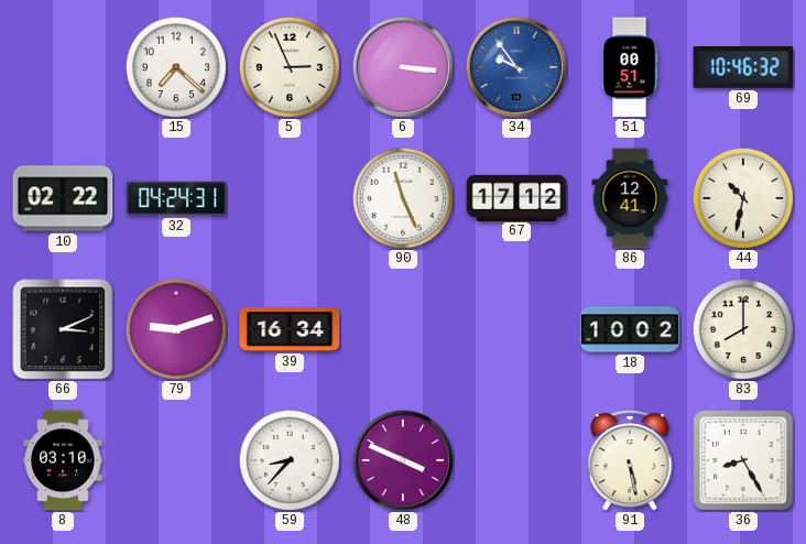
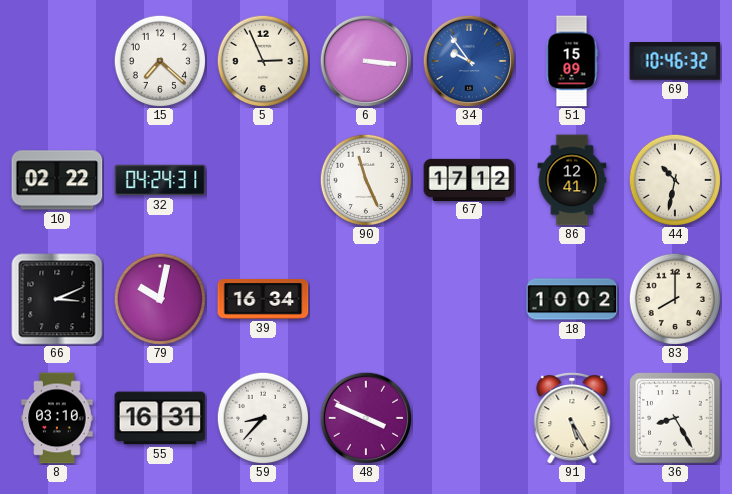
51: 00:51 -> 15:09
79: 9:12 -> 10:02
55: none -> 16:31
91: 5:28 -> 5:25
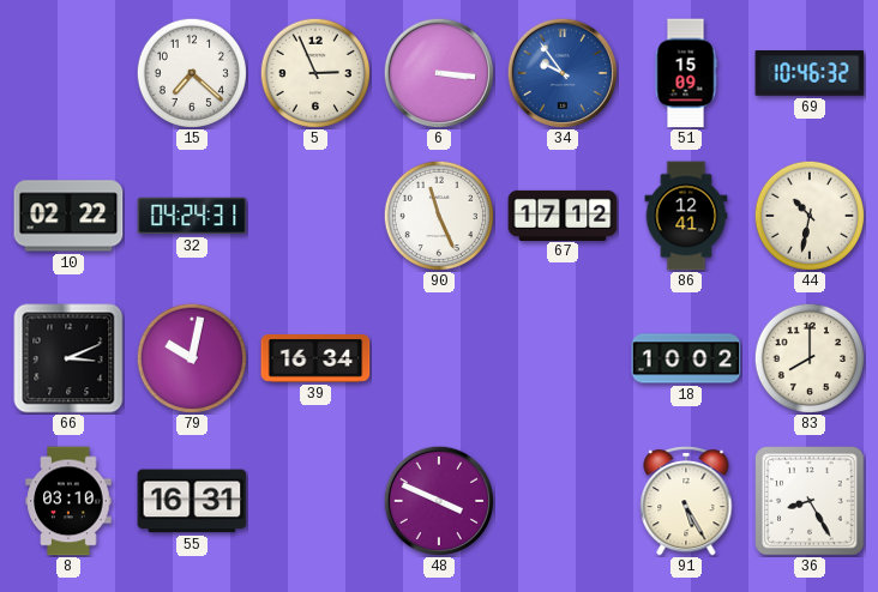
59: 8:37 -> none
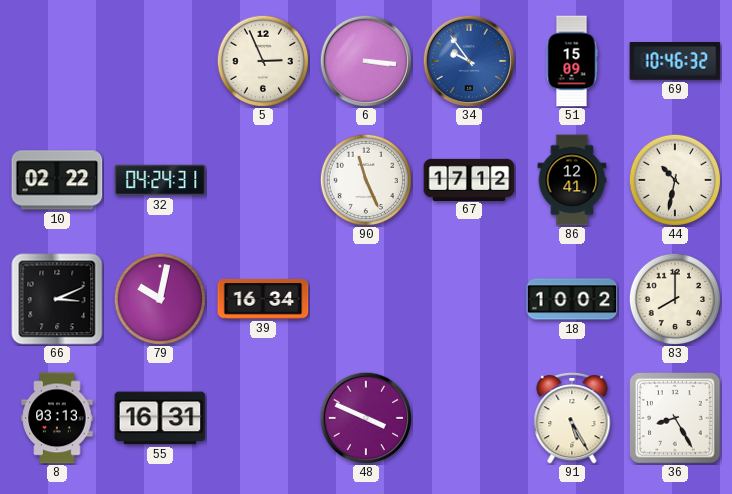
15: 7:22 -> none
8: 03:10 -> 03:13
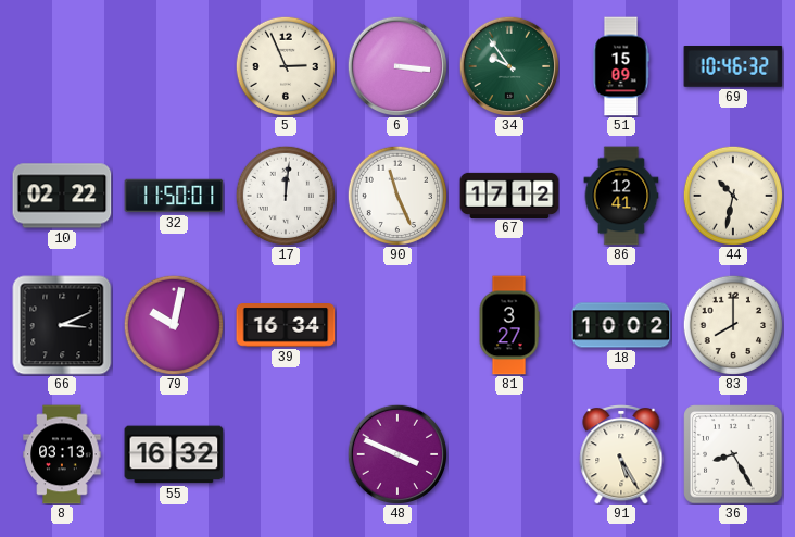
34 dial: blue -> green
32: 04:24 -> 11:50
17: none -> 12:01
81: none -> 3:27
55: 16:31 -> 16:32
